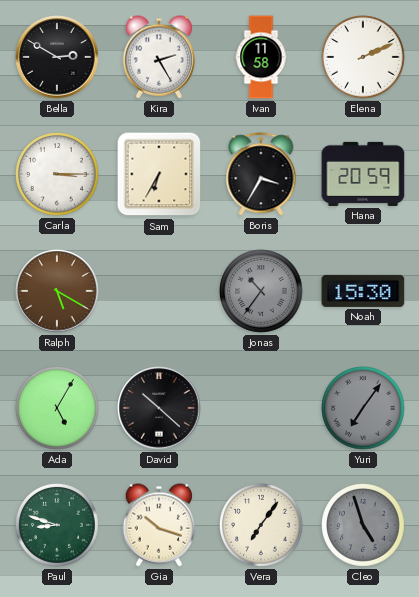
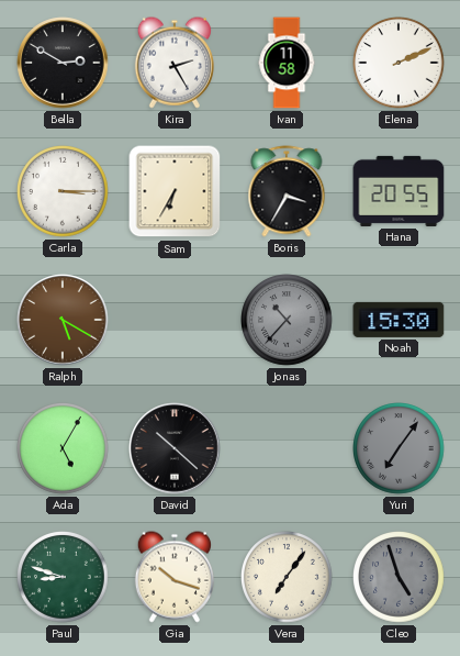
Hana: 20:59 -> 20:55
Jonas: 10:36 -> 10:37
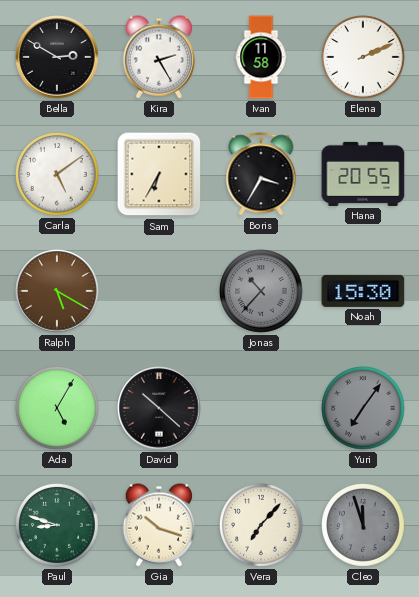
Carla: 3:15 -> 5:09
Vera: 7:06 -> 7:07
Cleo: 4:57 -> 11:57
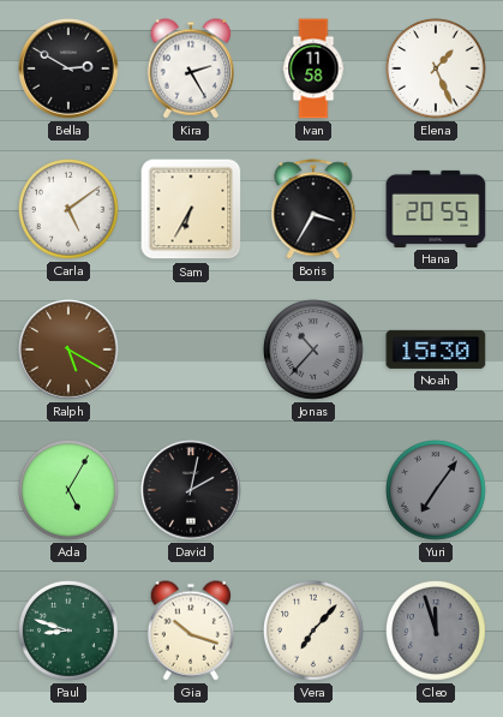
Elena: 2:11 -> 1:26
David: 10:22 -> 2:02
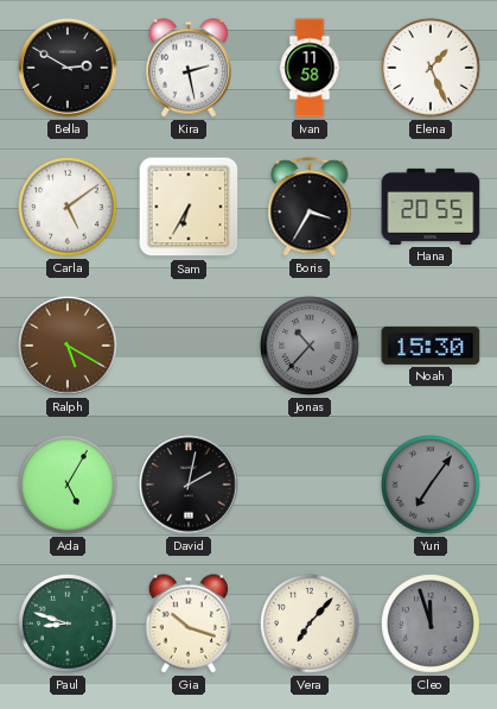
Kira: 2:25 -> 2:28
